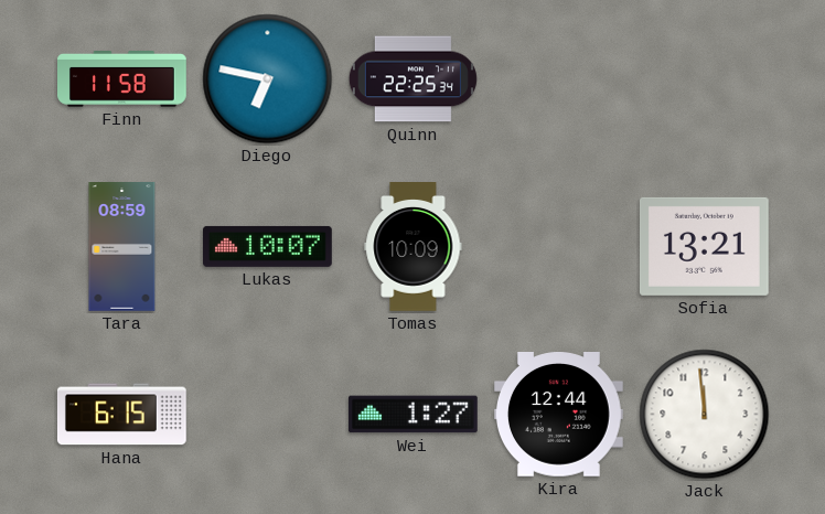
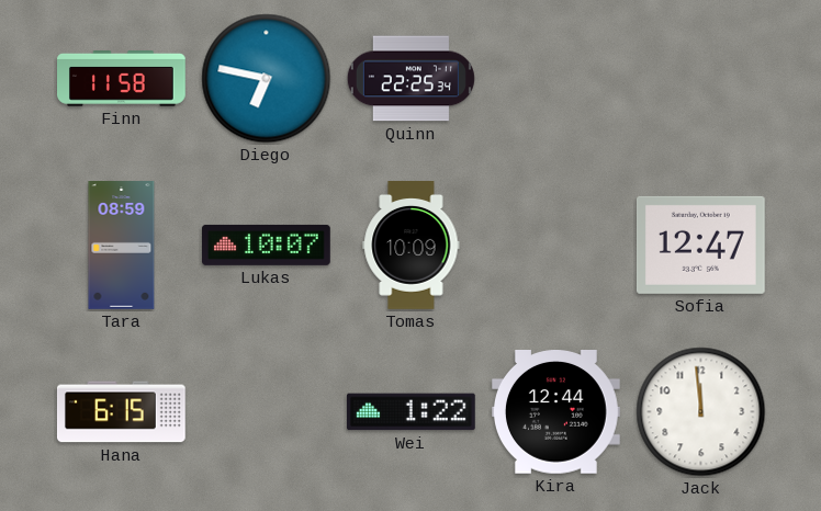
Sofia: 13:21 -> 12:47
Wei: 1:27 -> 1:22
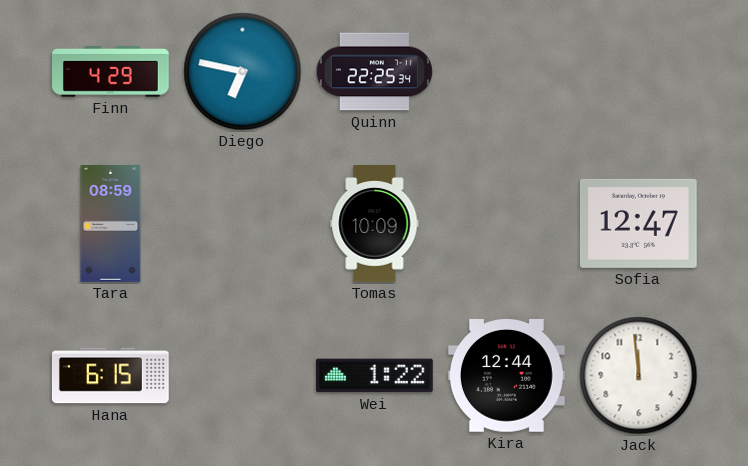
Finn: 11:58 -> 4:29
Lukas: 10:07 -> none
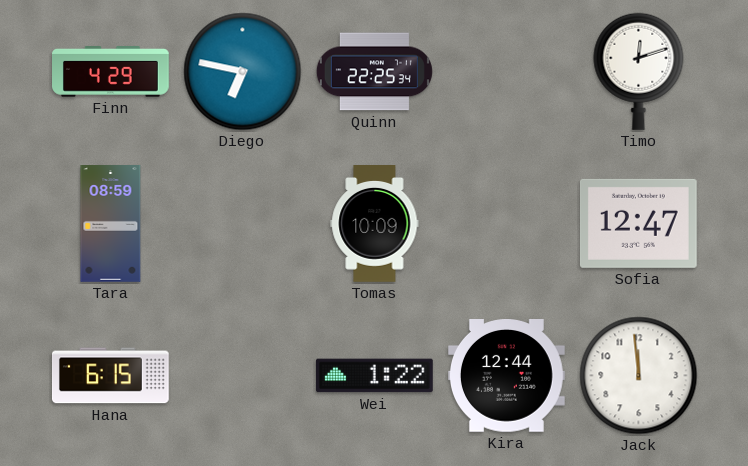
Timo: none -> 12:12
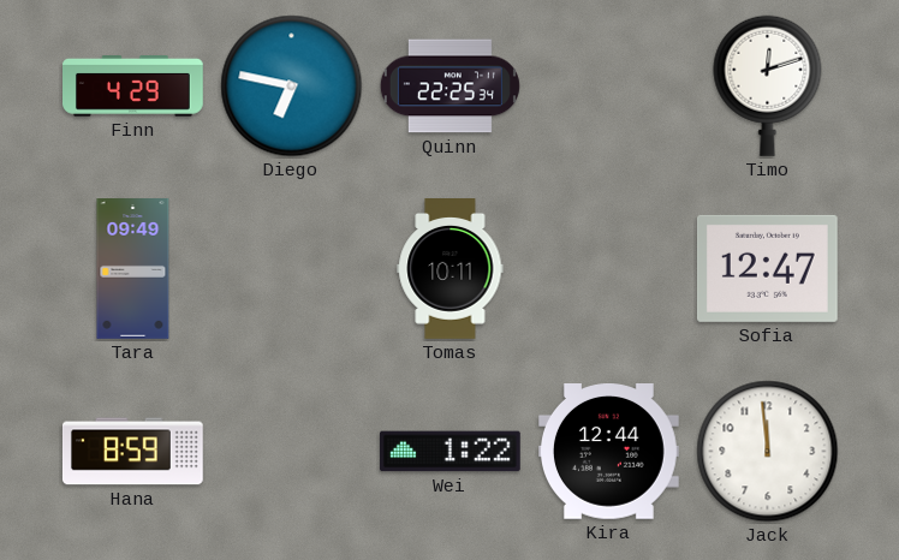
Tara: 08:59 -> 09:49
Tomas: 10:09 -> 10:11
Hana: 6:15 -> 8:59
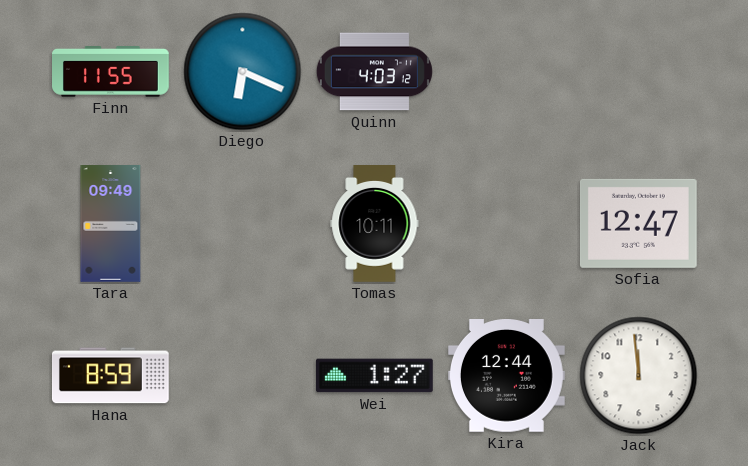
Finn: 4:29 -> 11:55
Diego: 6:47 -> 6:19
Quinn: 22:25 -> 4:03
Timo: 12:12 -> none
Wei: 1:22 -> 1:27
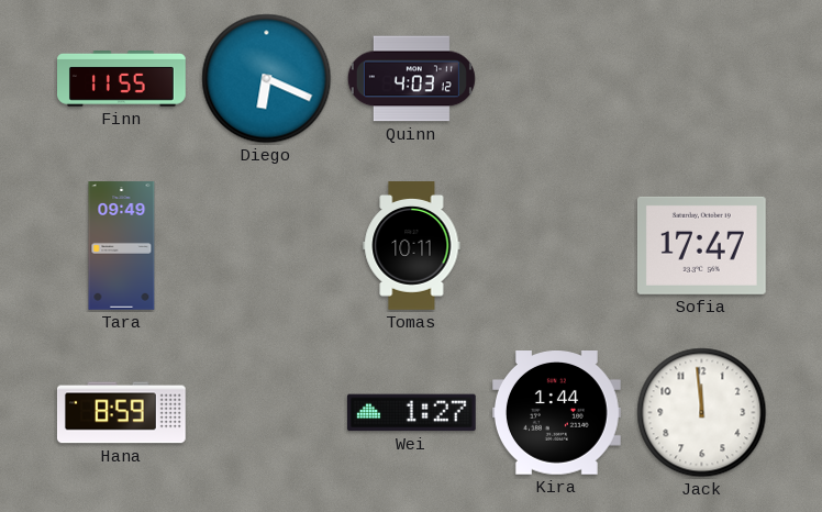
Sofia: 12:47 -> 17:47
Kira: 12:44 -> 1:44
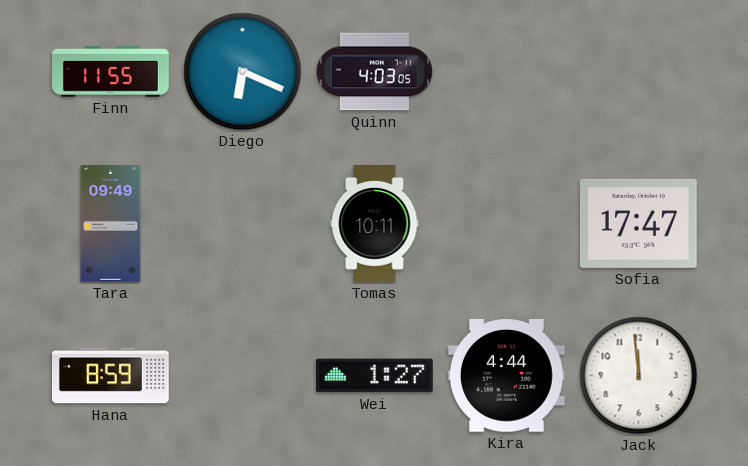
Quinn: 4:03:12 -> 4:03:05
Kira: 1:44 -> 4:44
